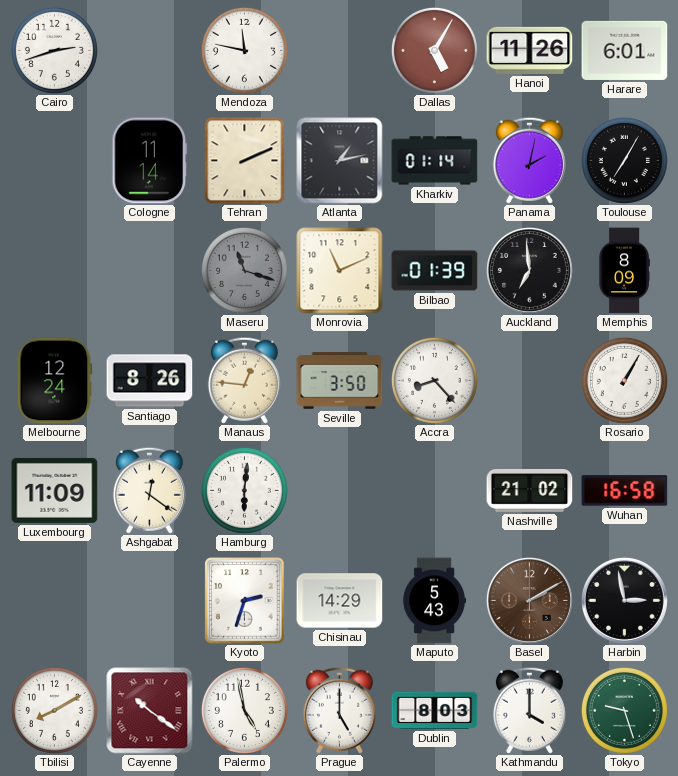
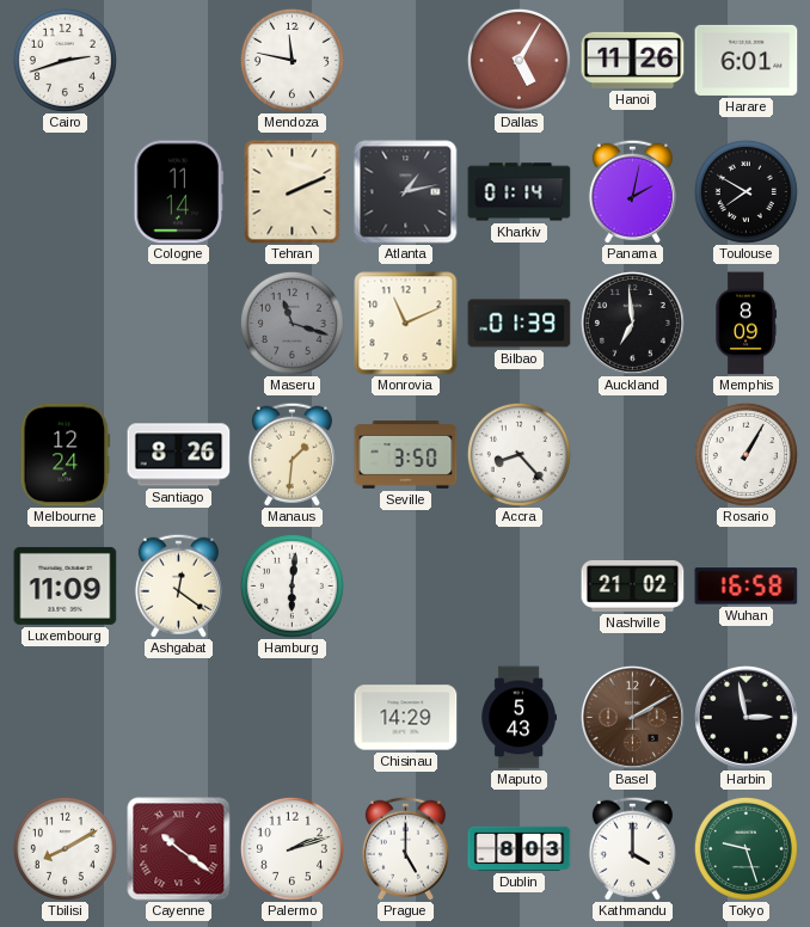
Toulouse: 7:05 -> 7:50
Manaus: 12:46 -> 1:31
Kyoto: 2:33 -> none
Palermo: 4:58 -> 2:12
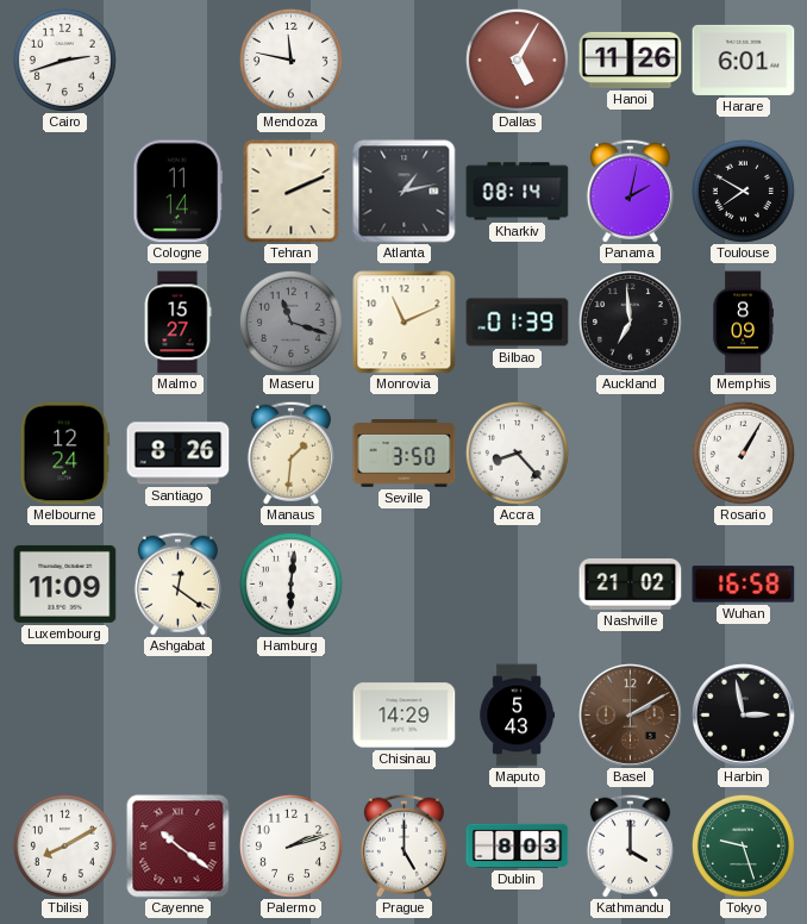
Kharkiv: 01:14 -> 08:14
Malmo: none -> 15:27
